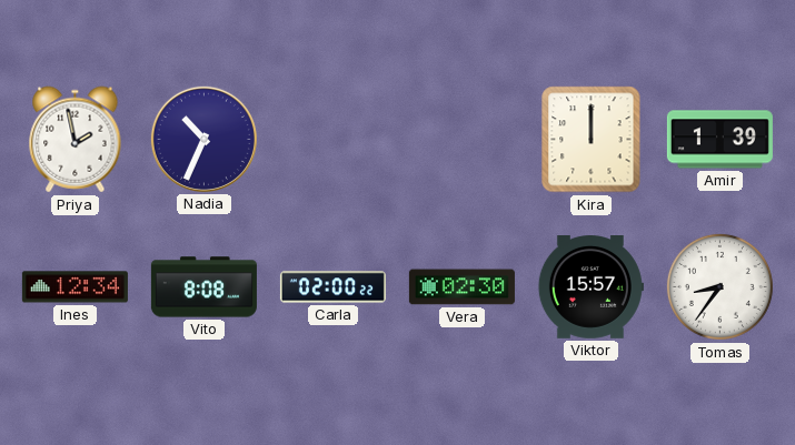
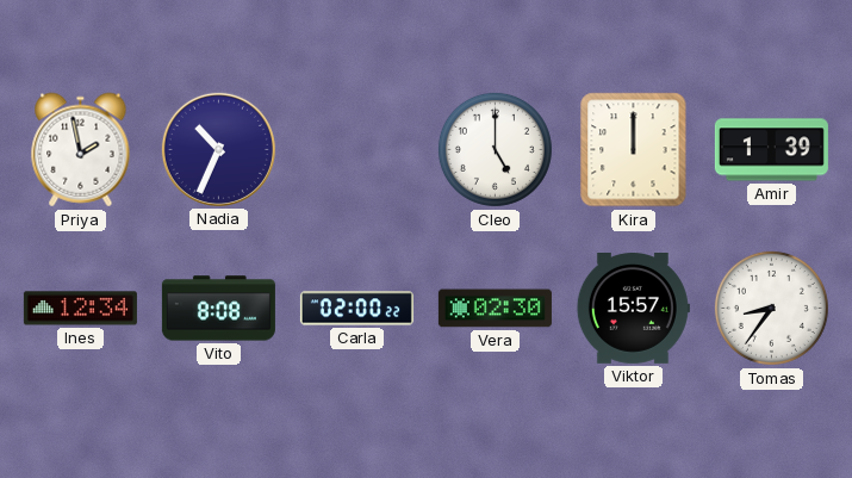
Cleo: none -> 5:00
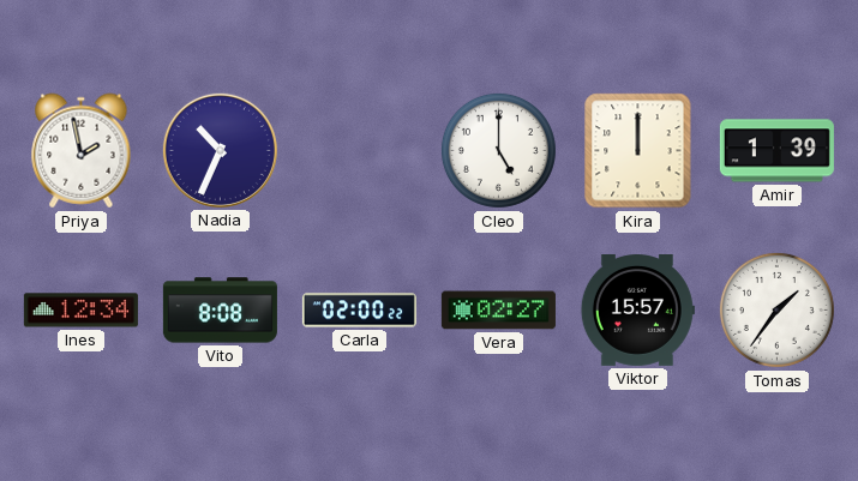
Vera: 02:30 -> 02:27
Tomas: 8:36 -> 1:36
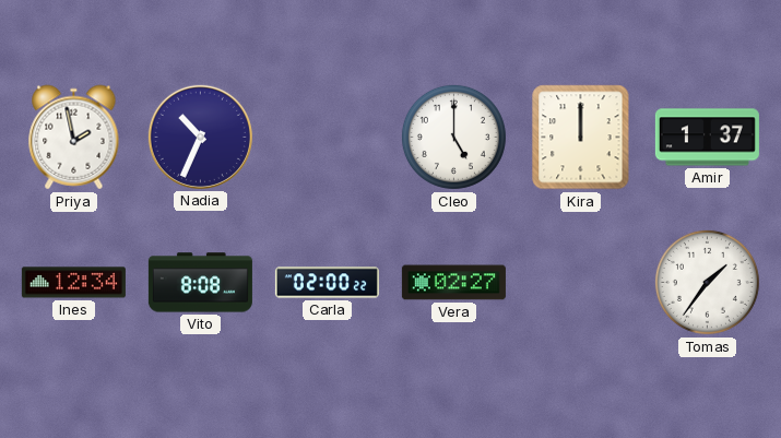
Amir: 1:39 -> 1:37
Viktor: 15:57 -> none
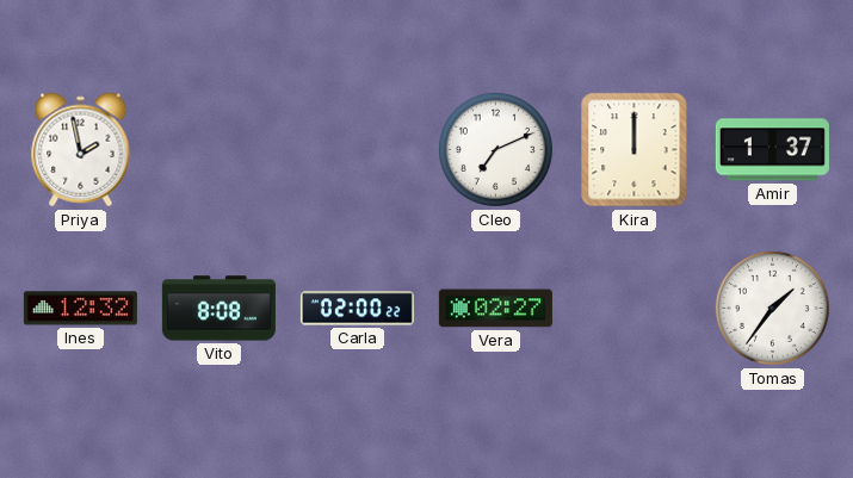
Nadia: 10:34 -> none
Cleo: 5:00 -> 7:11
Ines: 12:34 -> 12:32
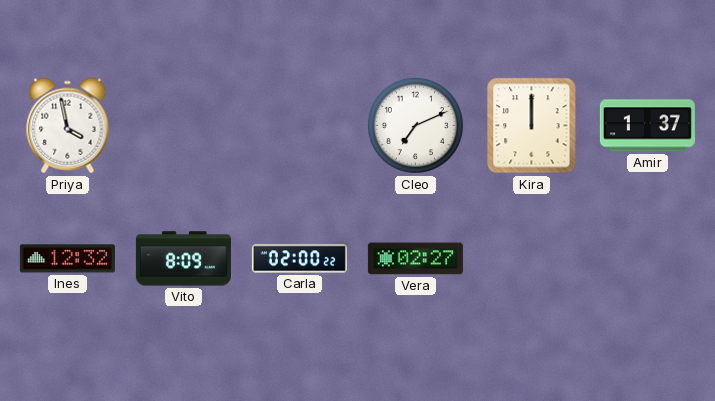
Priya: 1:58 -> 3:58
Vito: 8:08 -> 8:09
Tomas: 1:36 -> none
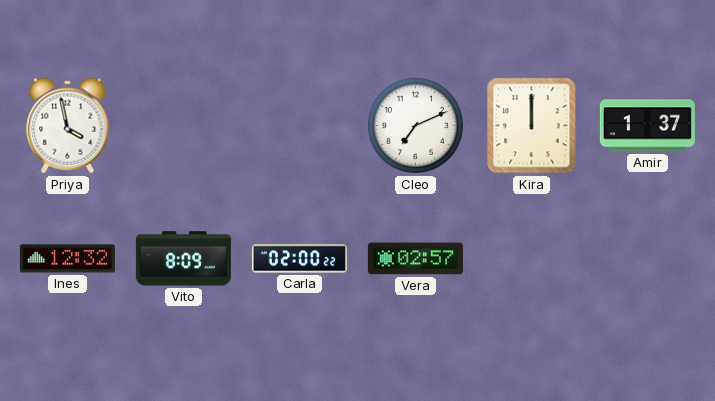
Vera: 02:27 -> 02:57
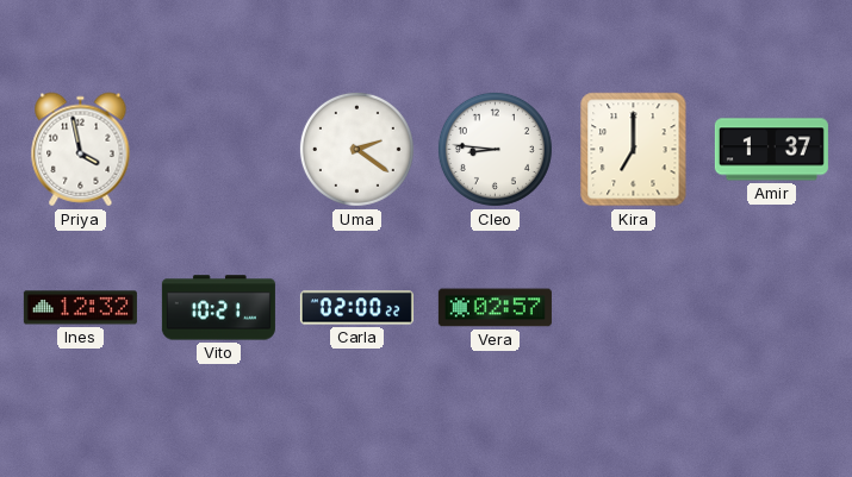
Uma: none -> 2:21
Cleo: 7:11 -> 8:46
Kira: 12:00 -> 7:00
Vito: 8:09 -> 10:21
